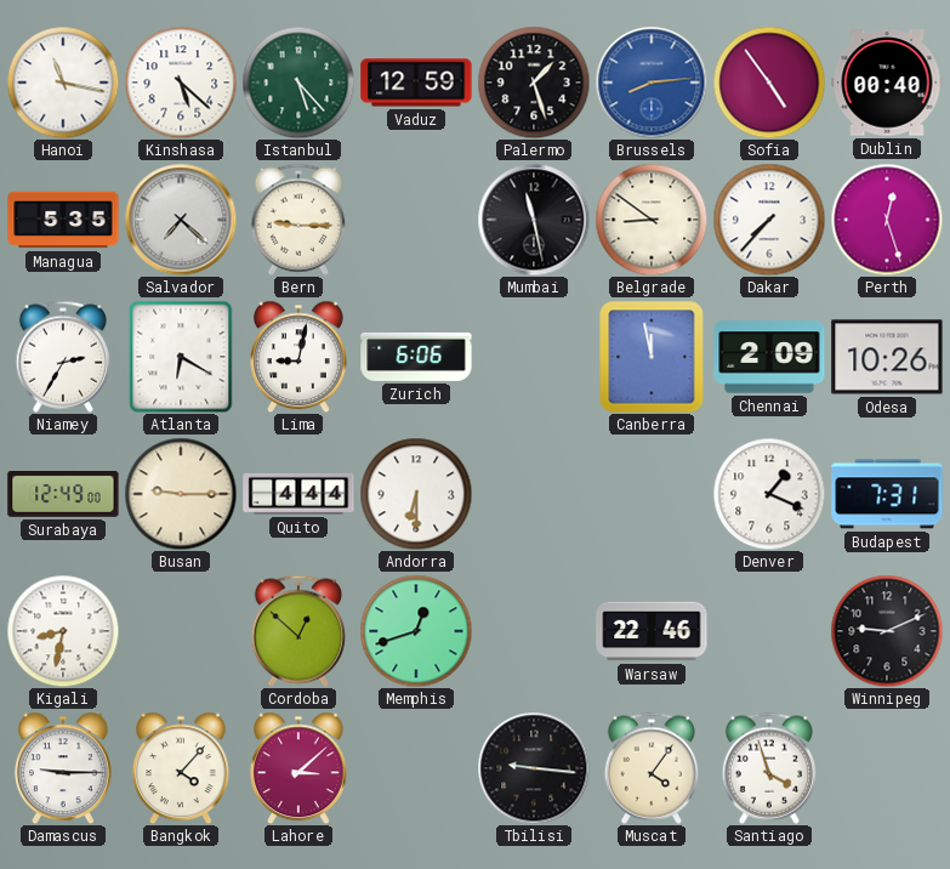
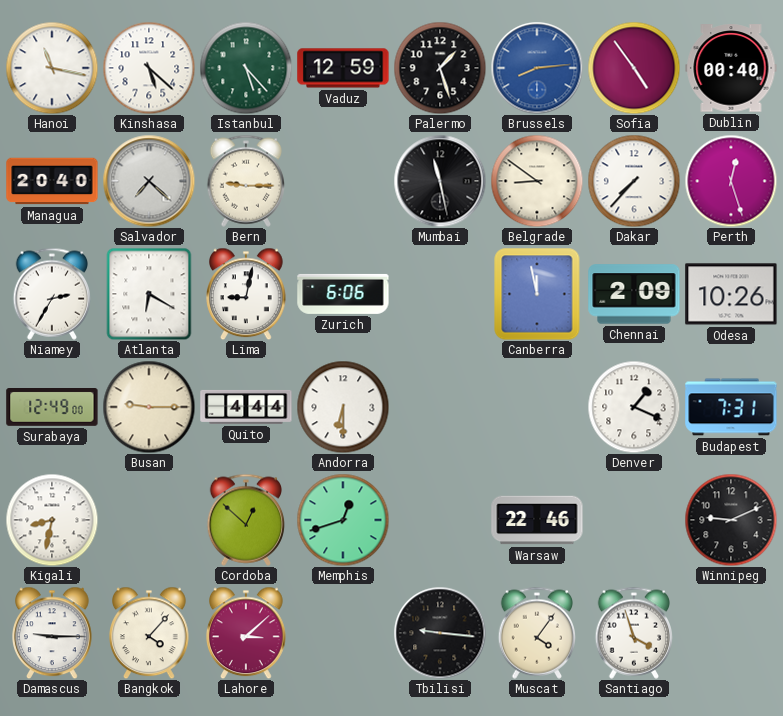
Managua: 5:35 -> 20:40
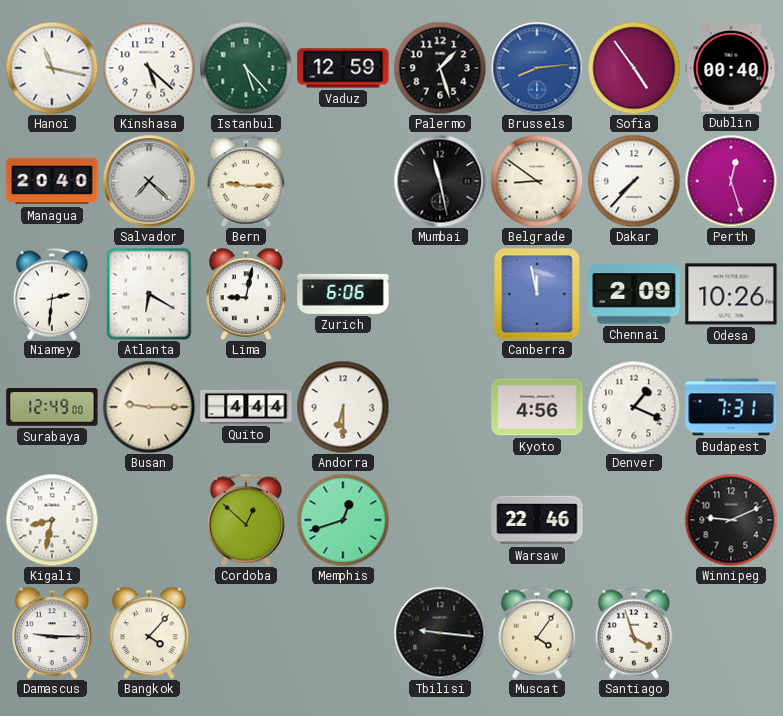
Niamey: 2:35 -> 2:31
Kyoto: none -> 4:56
Lahore: 3:08 -> none
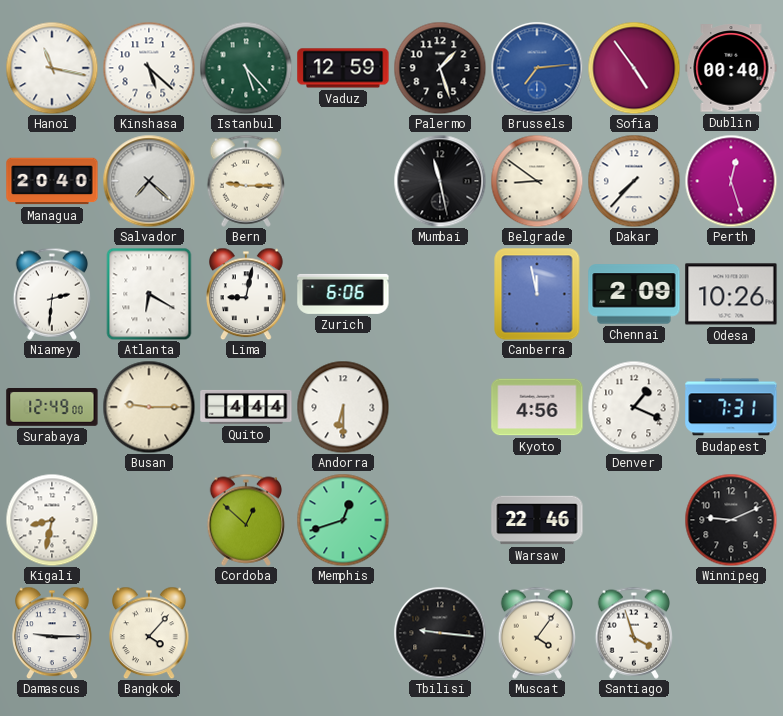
Brussels: 8:14 -> 7:14
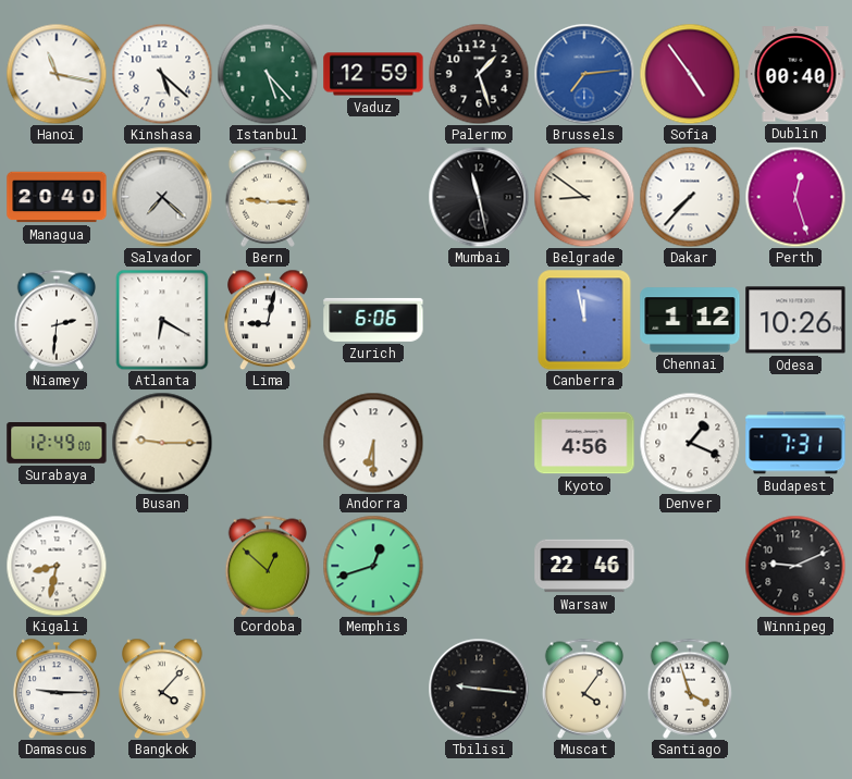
Chennai: 2:09 -> 1:12
Quito: 4:44 -> none
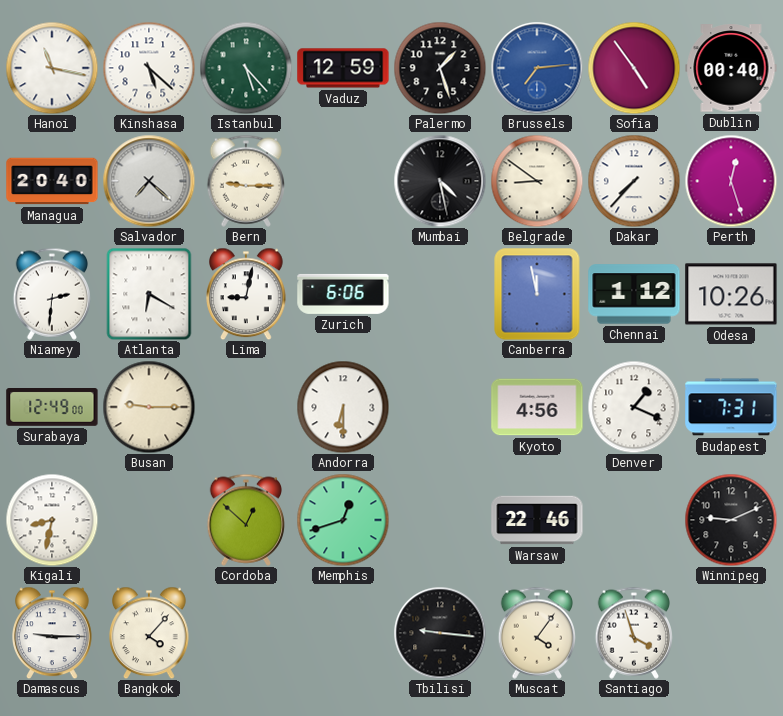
Mumbai: 11:28 -> 4:28
